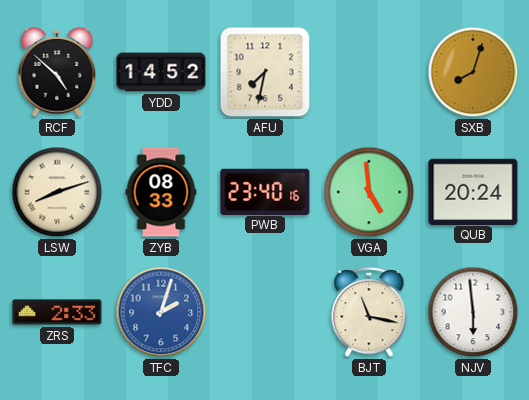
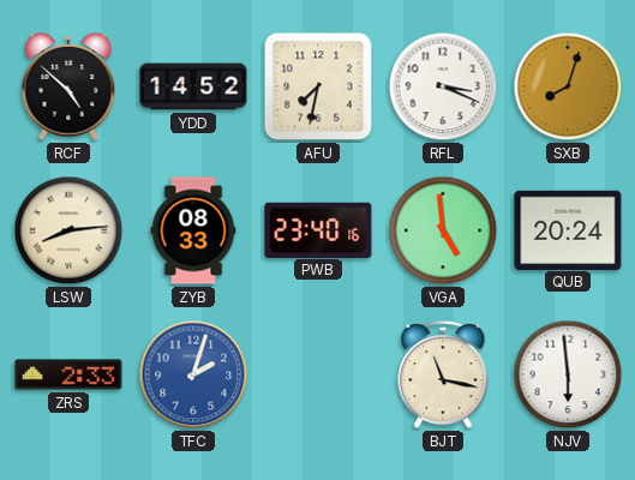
RFL: none -> 3:19
LSW: 8:12 -> 8:14
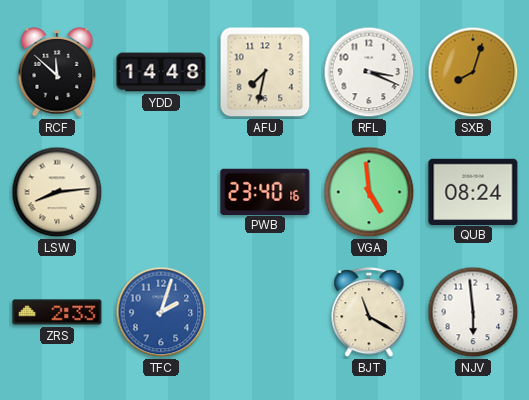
RCF: 4:52 -> 11:52
YDD: 14:52 -> 14:48
ZYB: 08:33 -> none
QUB: 20:24 -> 08:24
BJT: 11:17 -> 11:20
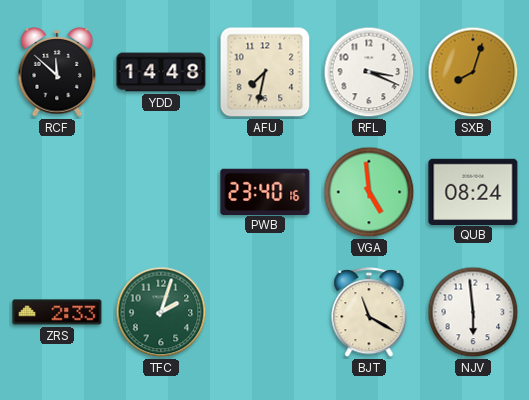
LSW: 8:14 -> none
TFC dial: blue -> green
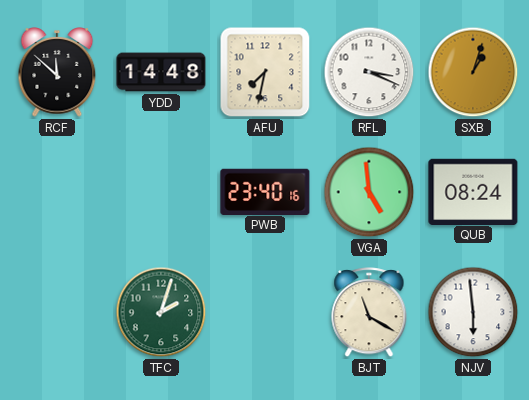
SXB: 8:03 -> 1:03
ZRS: 2:33 -> none
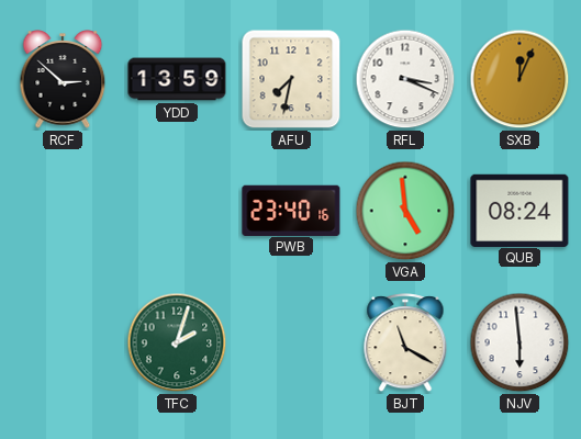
RCF: 11:52 -> 2:52
YDD: 14:48 -> 13:59
SXB: 1:03 -> 12:04
